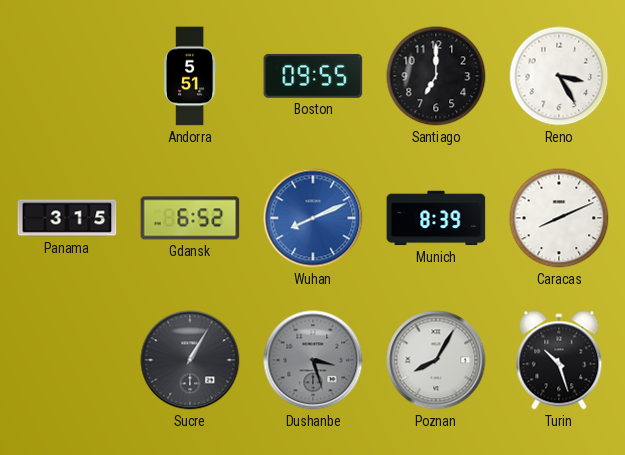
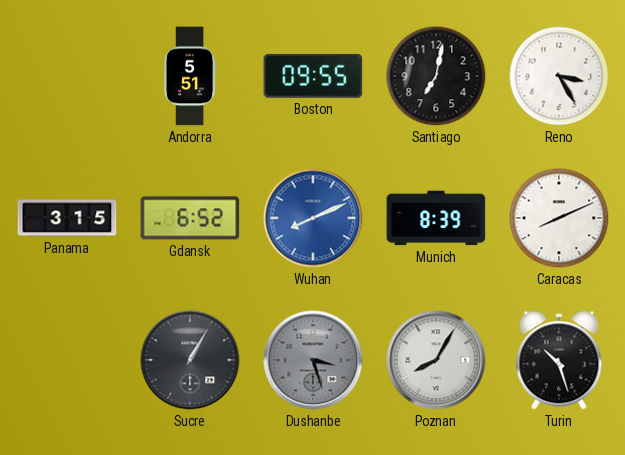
Santiago: 7:00 -> 7:02
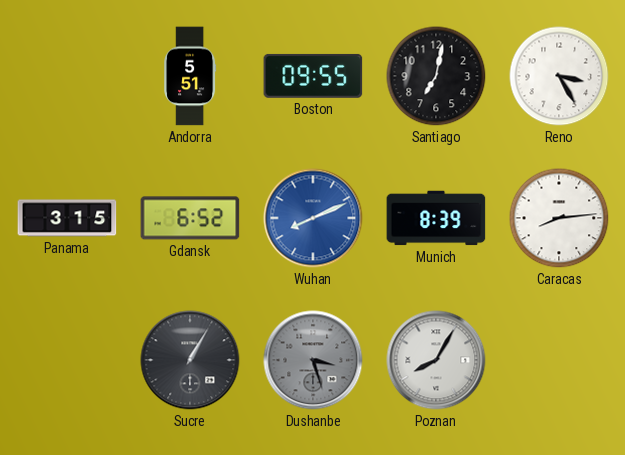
Caracas: 8:11 -> 8:14
Turin: 10:27 -> none
